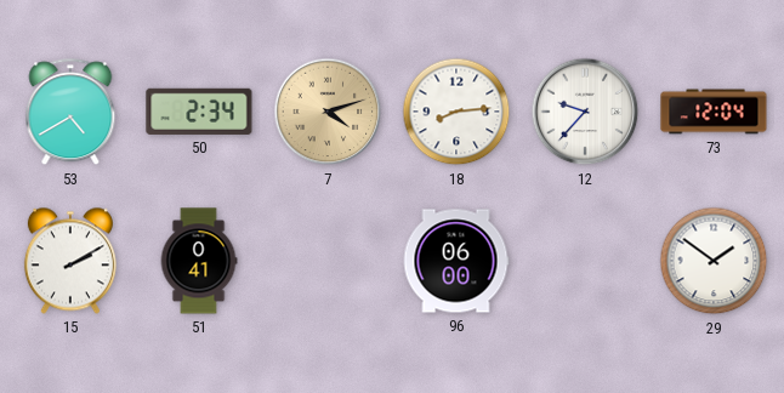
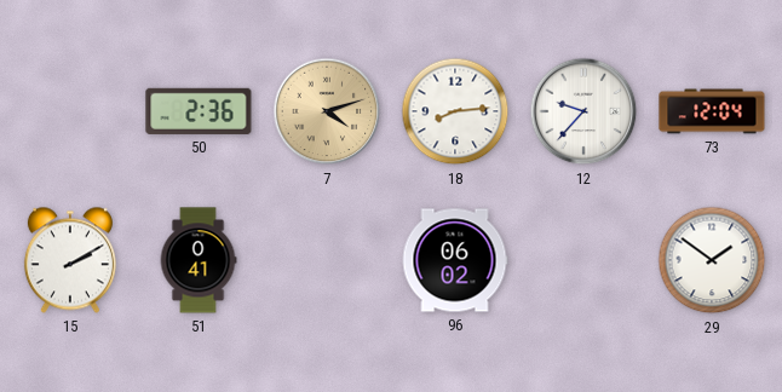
53: 4:40 -> none
50: 2:34 -> 2:36
96: 06:00 -> 06:02
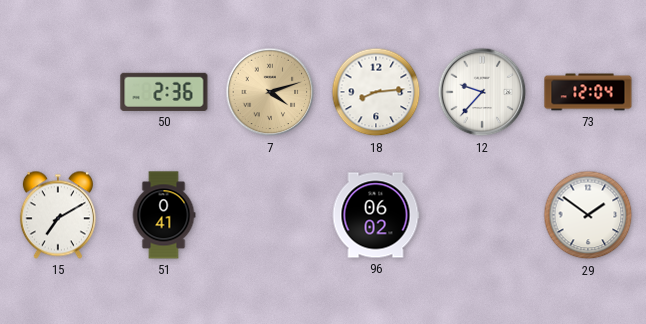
15: 2:10 -> 7:10
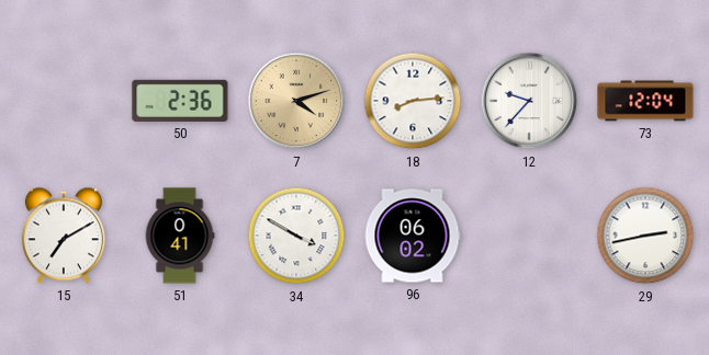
34: none -> 3:50
29: 1:51 -> 2:43
